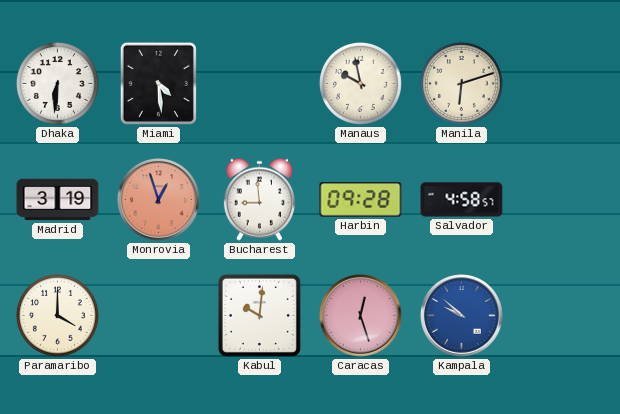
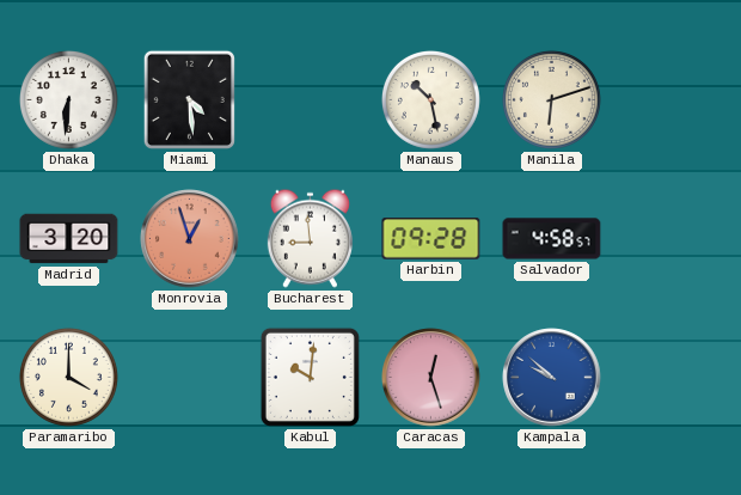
Manaus: 9:58 -> 10:28
Madrid: 3:19 -> 3:20
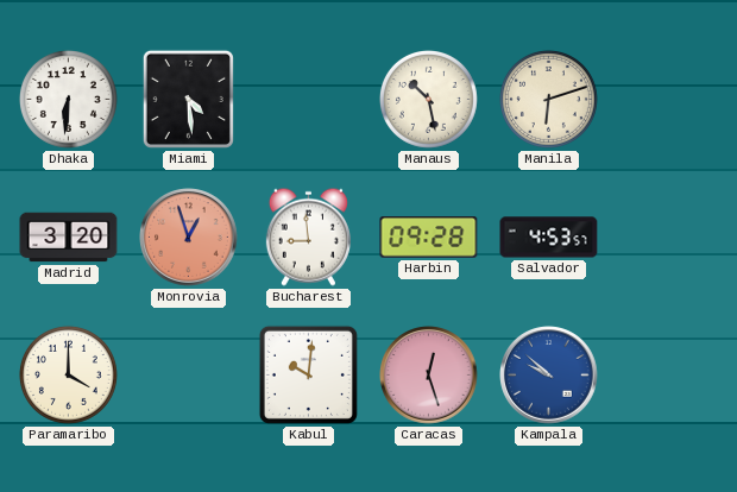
Salvador: 4:58 -> 4:53
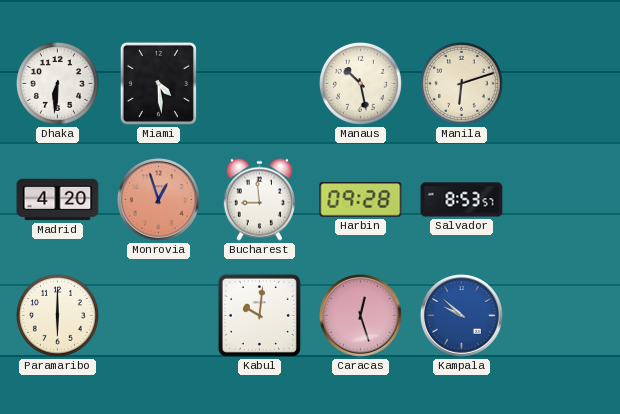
Madrid: 3:20 -> 4:20
Salvador: 4:53 -> 8:53
Paramaribo: 4:00 -> 6:00
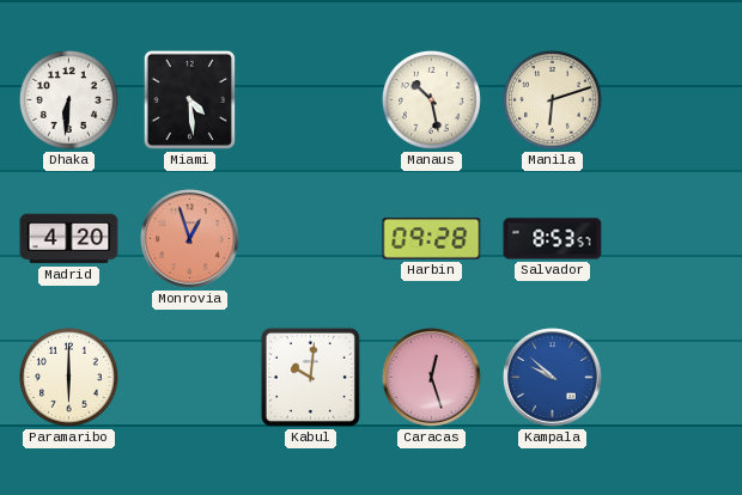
Bucharest: 8:59 -> none
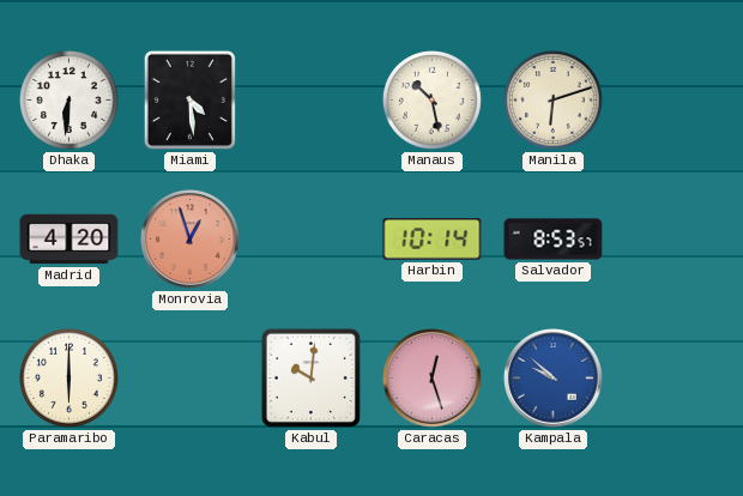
Harbin: 09:28 -> 10:14
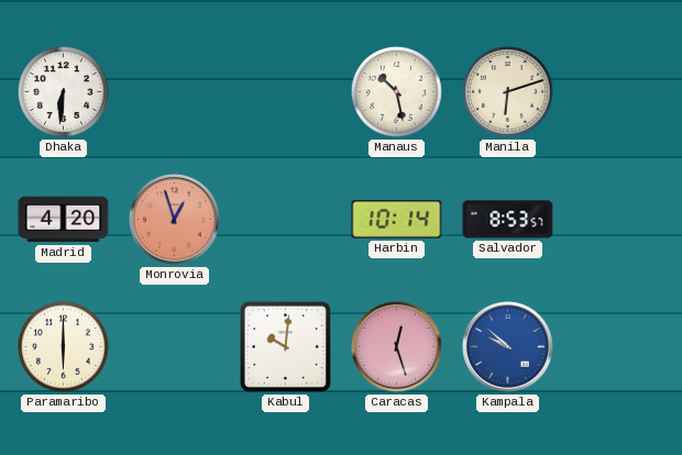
Miami: 4:29 -> none
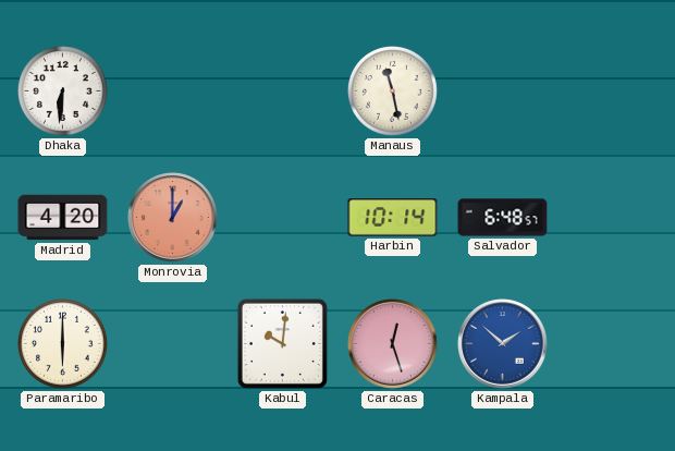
Manaus: 10:28 -> 11:28
Manila: 6:12 -> none
Monrovia: 12:57 -> 1:00
Salvador: 8:53 -> 6:48
Kampala: 9:52 -> 1:52
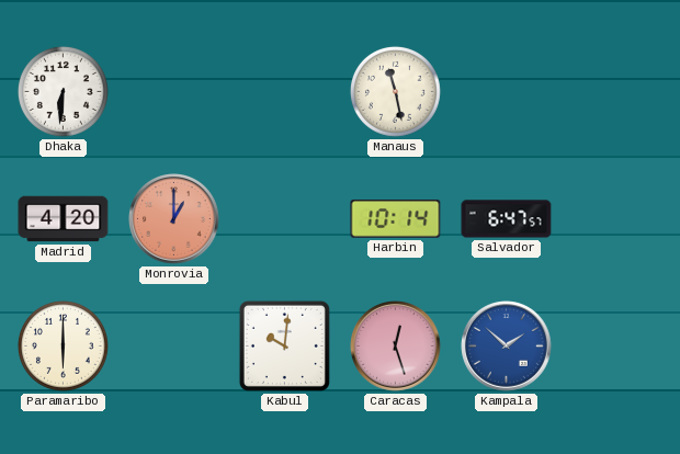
Salvador: 6:48 -> 6:47
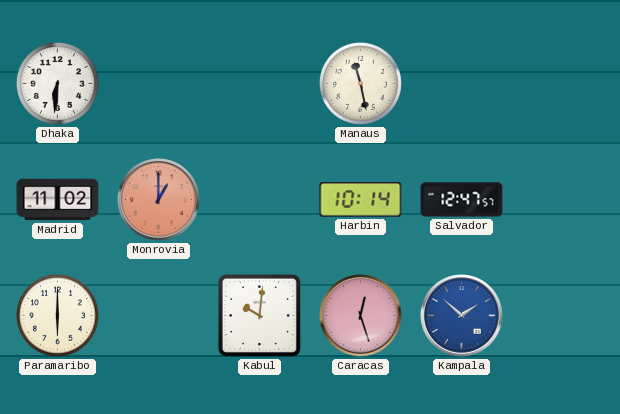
Madrid: 4:20 -> 11:02
Salvador: 6:47 -> 12:47
